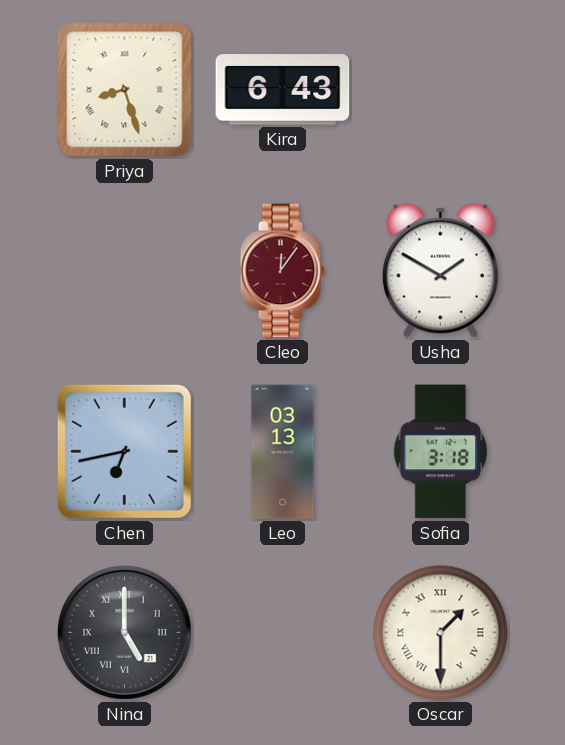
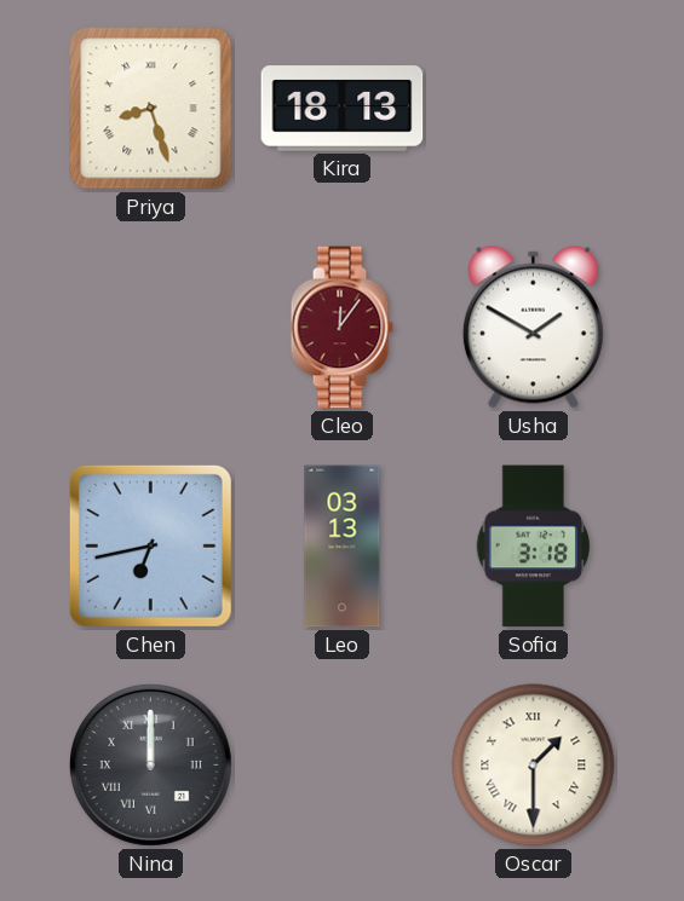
Kira: 6:43 -> 18:13
Nina: 5:00 -> 12:00
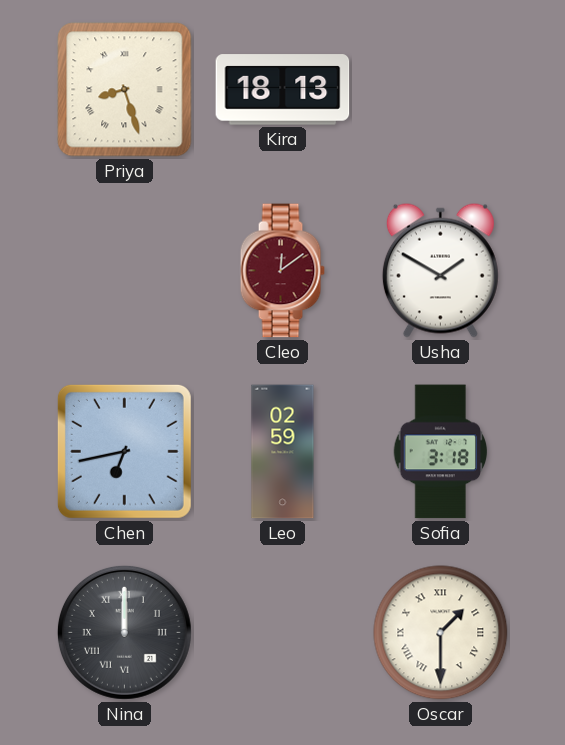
Cleo: 12:06 -> 12:09
Leo: 03:13 -> 02:59
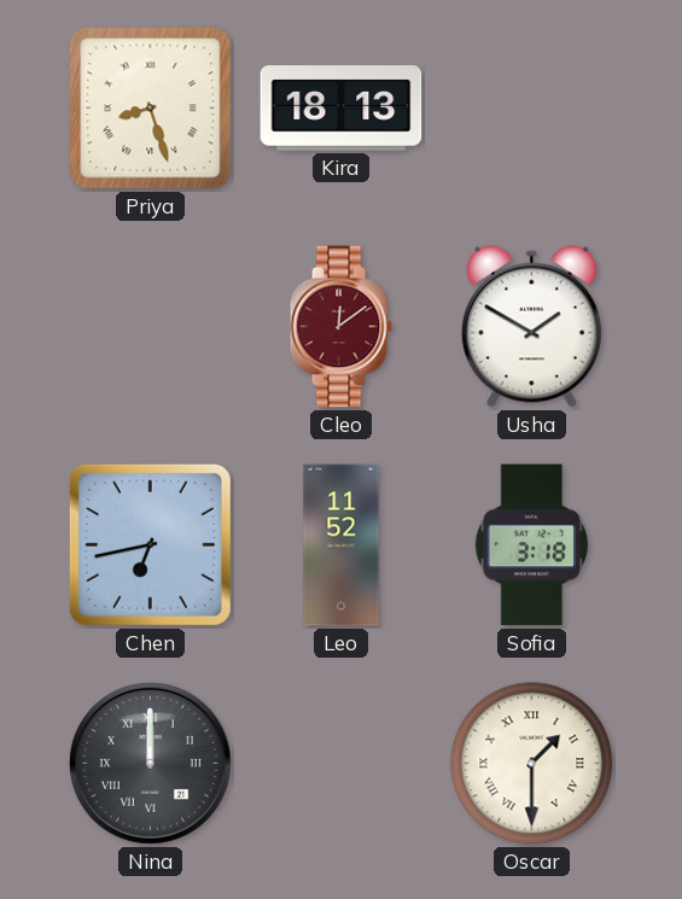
Leo: 02:59 -> 11:52
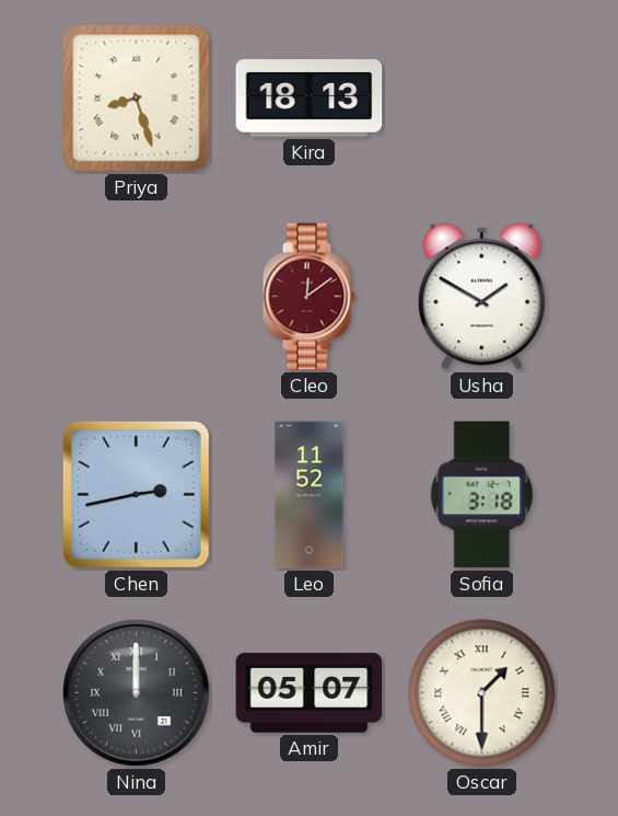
Chen: 6:43 -> 2:43
Amir: none -> 05:07
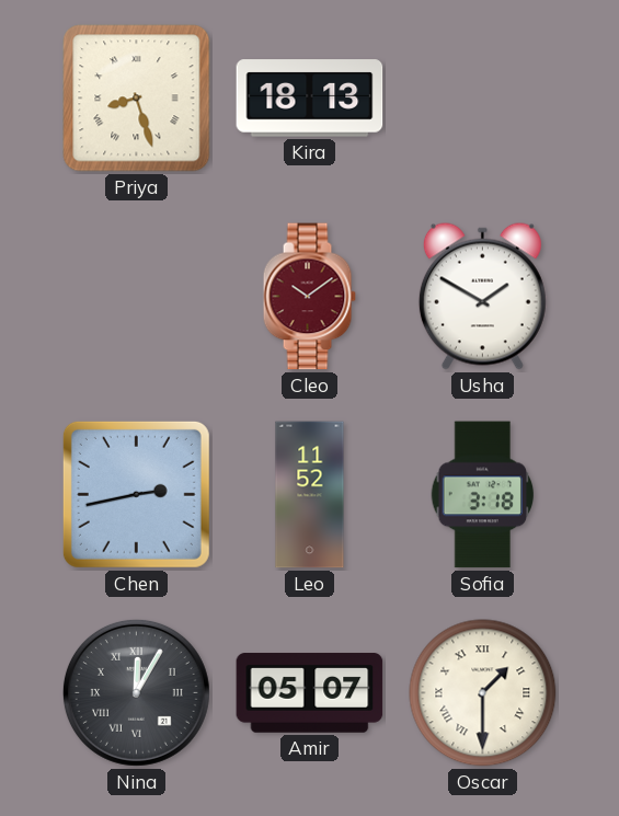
Cleo: 12:09 -> 10:09
Nina: 12:00 -> 12:05
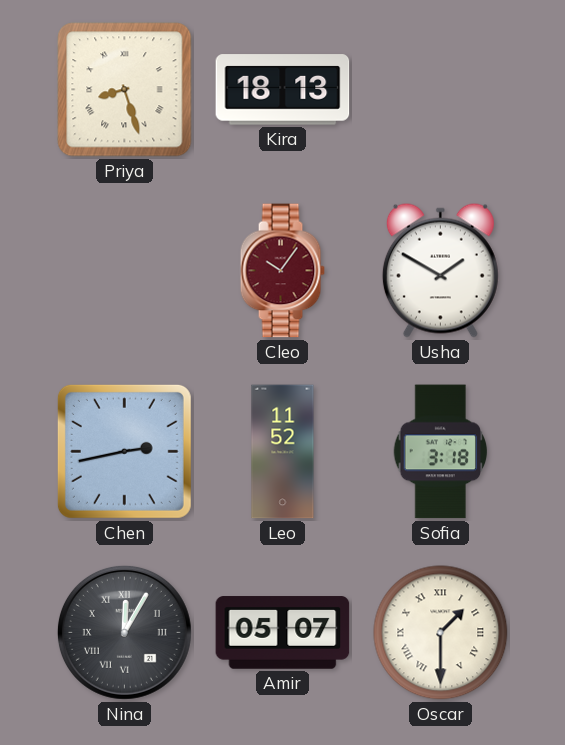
Cleo: 10:09 -> 10:06
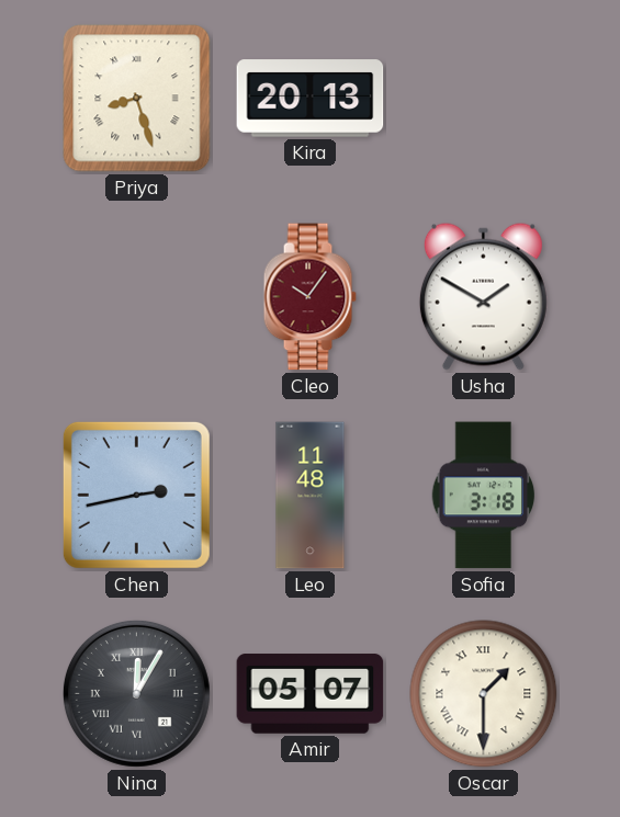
Kira: 18:13 -> 20:13
Leo: 11:52 -> 11:48
